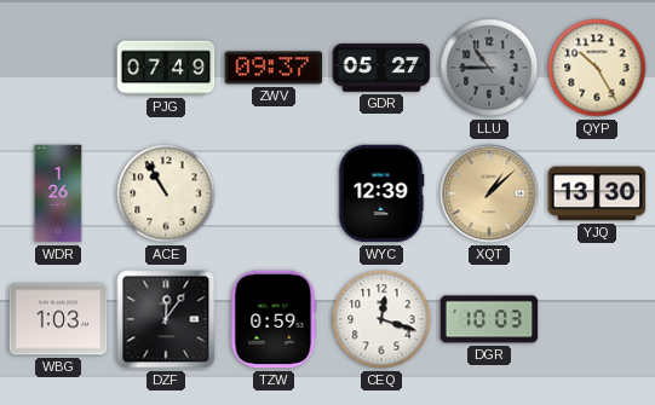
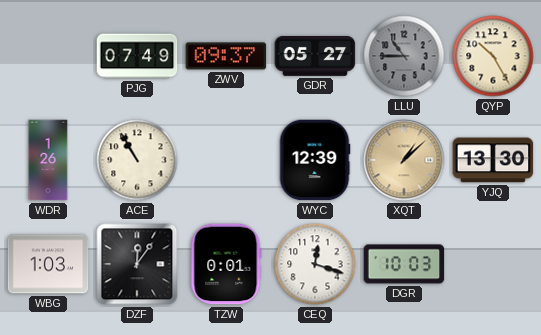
TZW: 0:59 -> 0:01
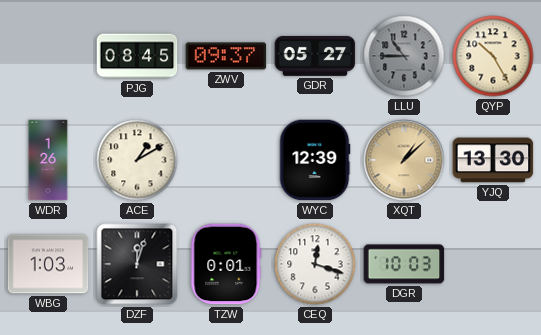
PJG: 07:49 -> 08:45
ACE: 10:55 -> 1:10
DZF: 12:06 -> 12:03
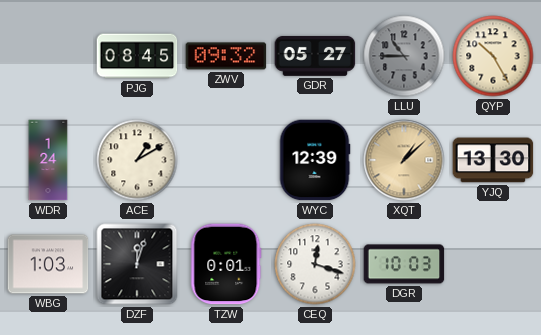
ZWV: 09:37 -> 09:32
WDR: 1:26 -> 1:24
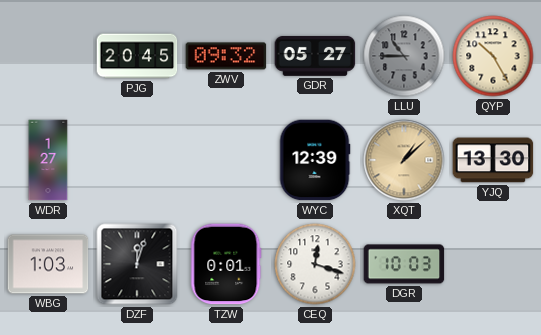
PJG: 08:45 -> 20:45
WDR: 1:24 -> 1:27
ACE: 1:10 -> none
